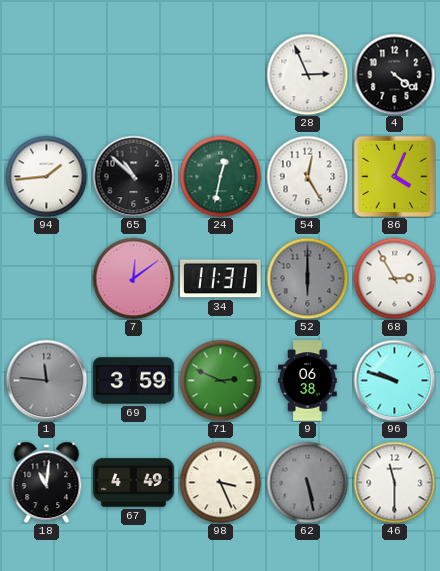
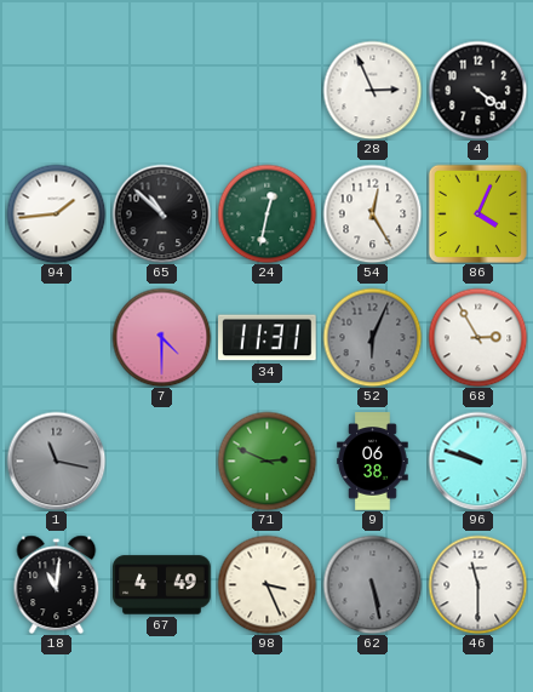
7: 12:09 -> 4:30
52: 6:00 -> 6:04
1: 11:46 -> 11:17
69: 3:59 -> none
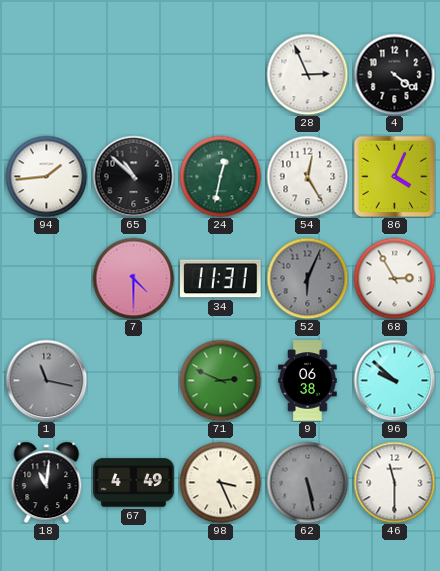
96: 9:48 -> 9:52
